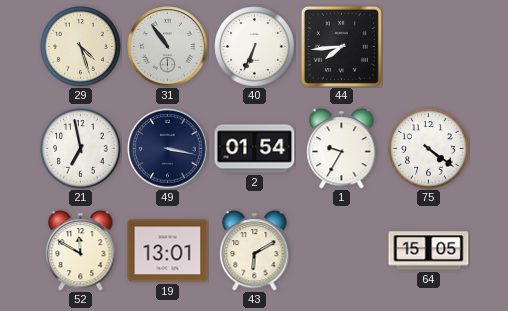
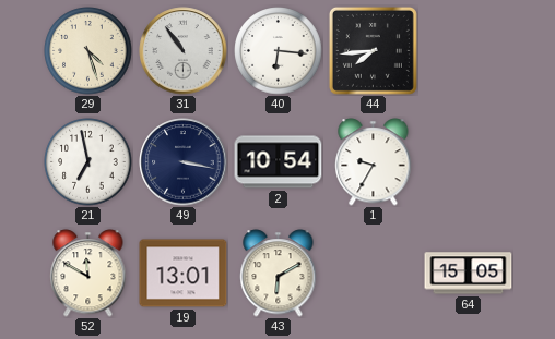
40: 6:34 -> 6:16
2: 01:54 -> 10:54
75: 4:21 -> none
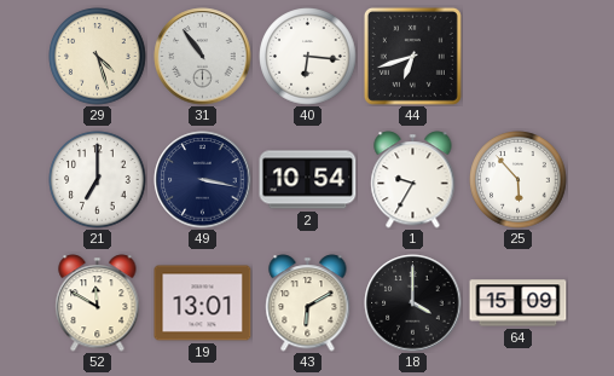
44: 7:44 -> 6:42
21: 6:58 -> 7:00
25: none -> 5:53
18: none -> 4:00
64: 15:05 -> 15:09
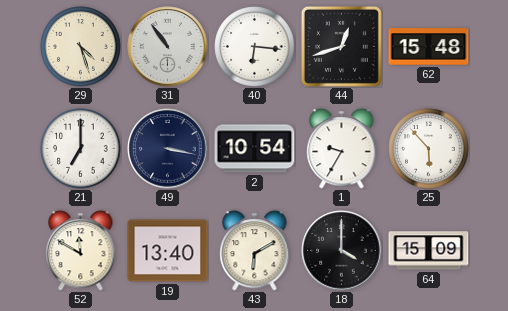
44: 6:42 -> 12:42
62: none -> 15:48
19: 13:01 -> 13:40
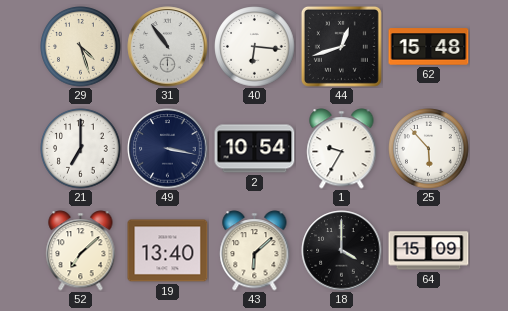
52: 11:50 -> 7:08
43: 6:10 -> 6:08
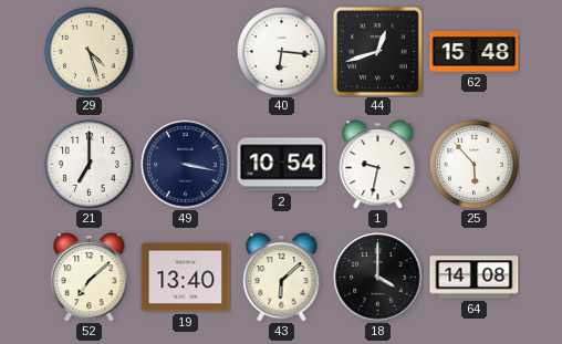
31: 10:54 -> none
1: 9:35 -> 9:32
64: 15:09 -> 14:08
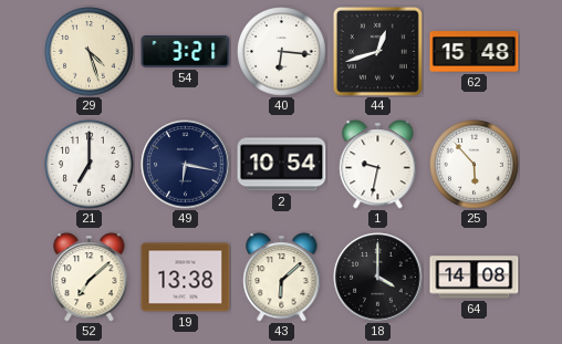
54: none -> 3:21
49: 3:17 -> 6:17
19: 13:40 -> 13:38
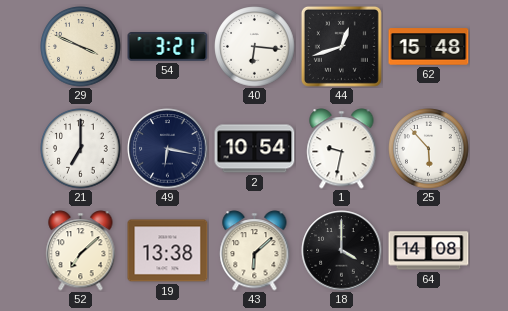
29: 4:27 -> 3:49
